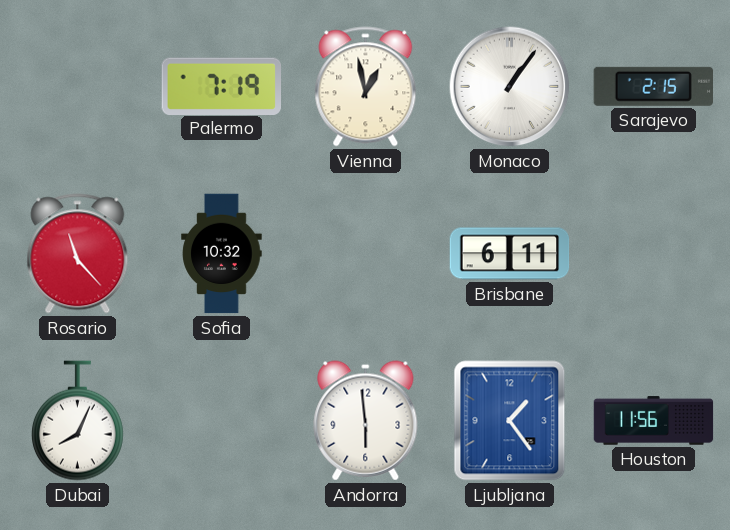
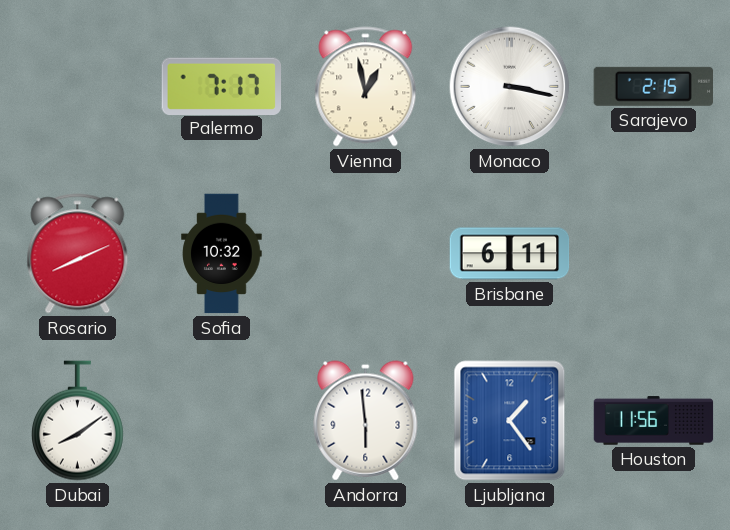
Palermo: 7:19 -> 7:17
Monaco: 1:06 -> 3:17
Rosario: 11:23 -> 8:11
Dubai: 8:04 -> 8:09
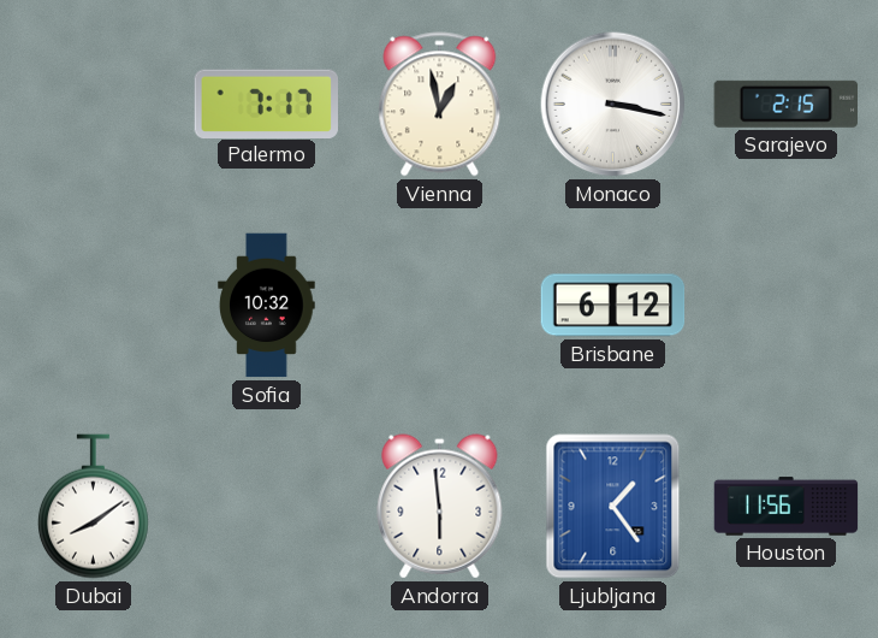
Rosario: 8:11 -> none
Brisbane: 6:11 -> 6:12
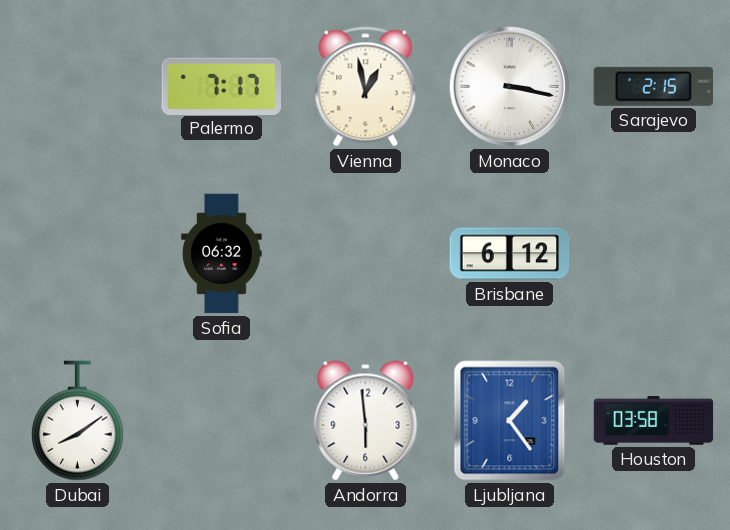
Sofia: 10:32 -> 06:32
Houston: 11:56 -> 03:58
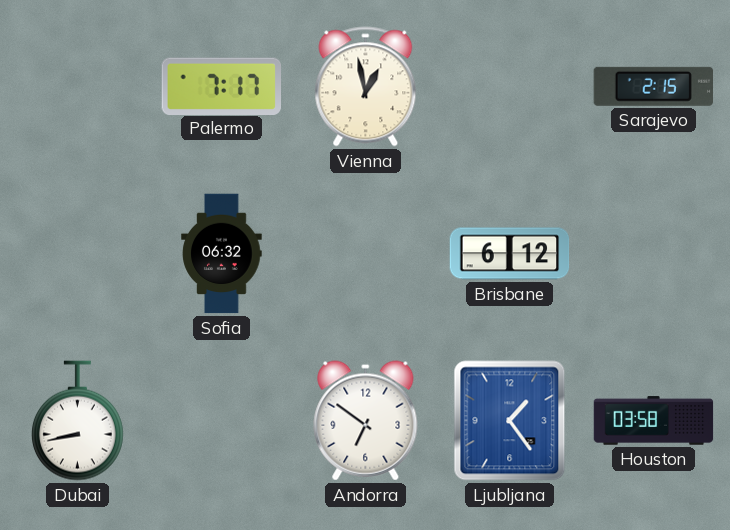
Monaco: 3:17 -> none
Dubai: 8:09 -> 8:43
Andorra: 5:59 -> 6:51
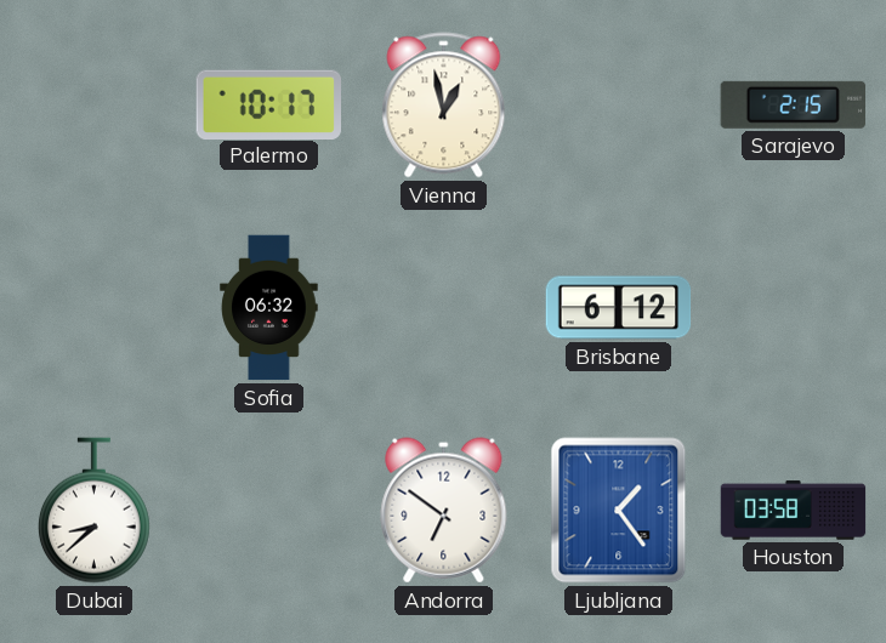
Palermo: 7:17 -> 10:17
Dubai: 8:43 -> 8:38
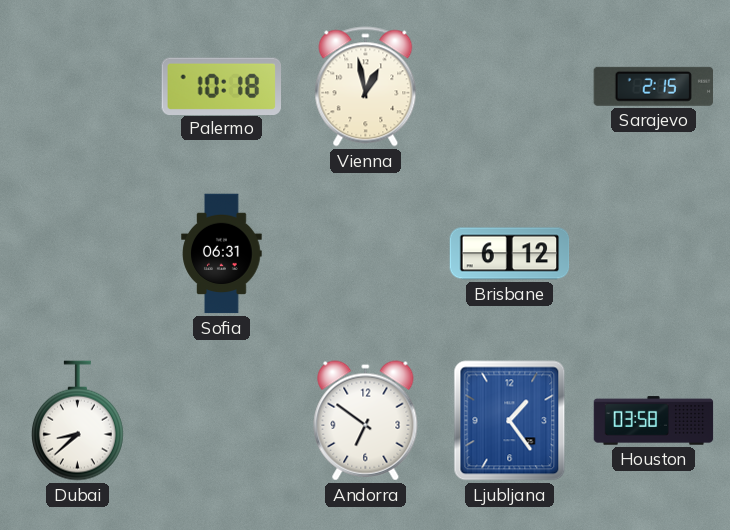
Palermo: 10:17 -> 10:18
Sofia: 06:32 -> 06:31
